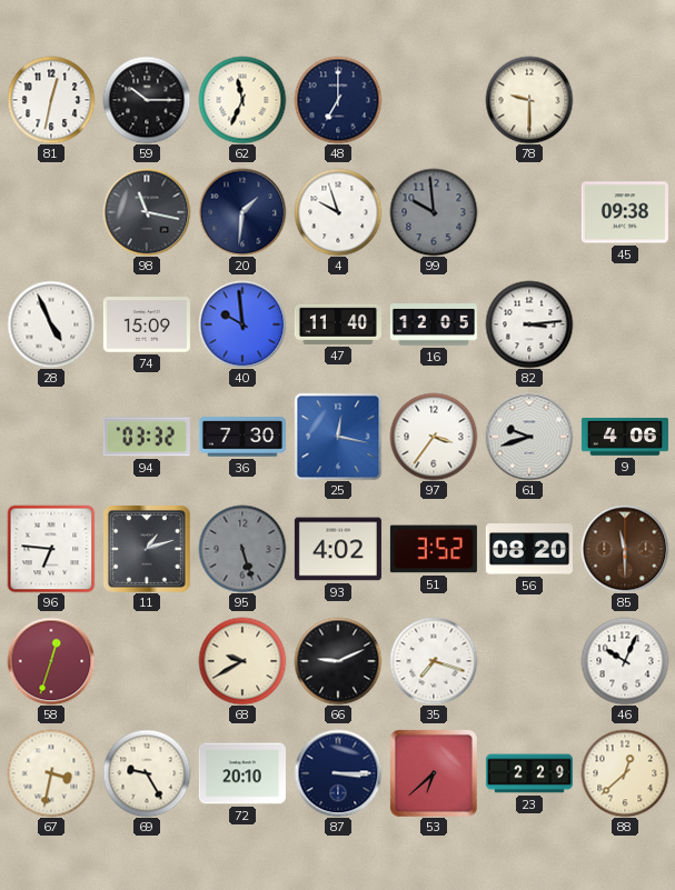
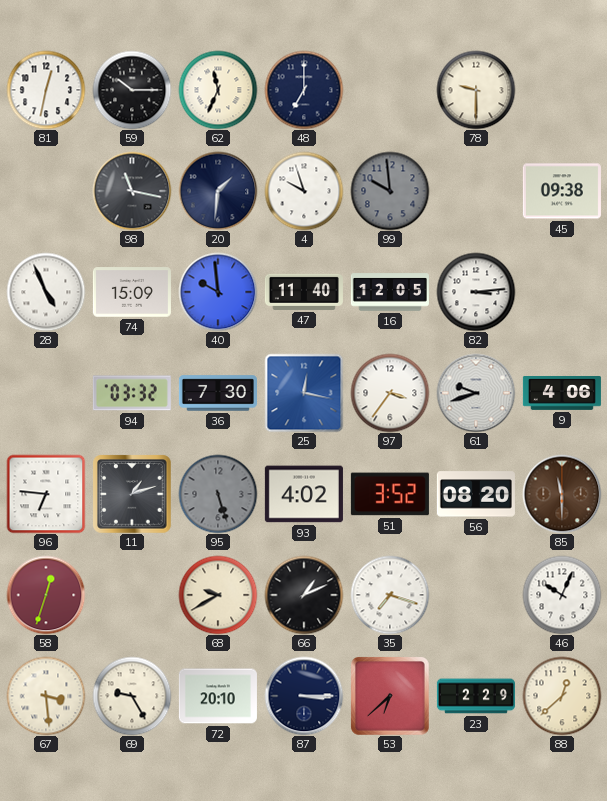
66: 9:11 -> 1:11
67: 3:32 -> 3:29
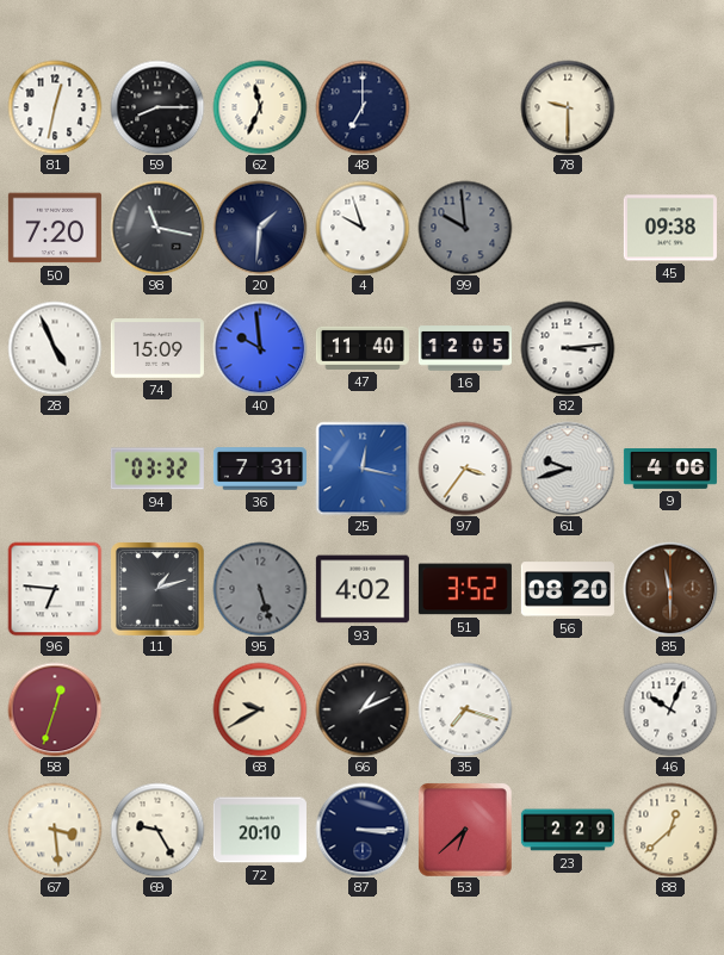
59: 10:15 -> 8:15
50: none -> 7:20
36: 7:30 -> 7:31
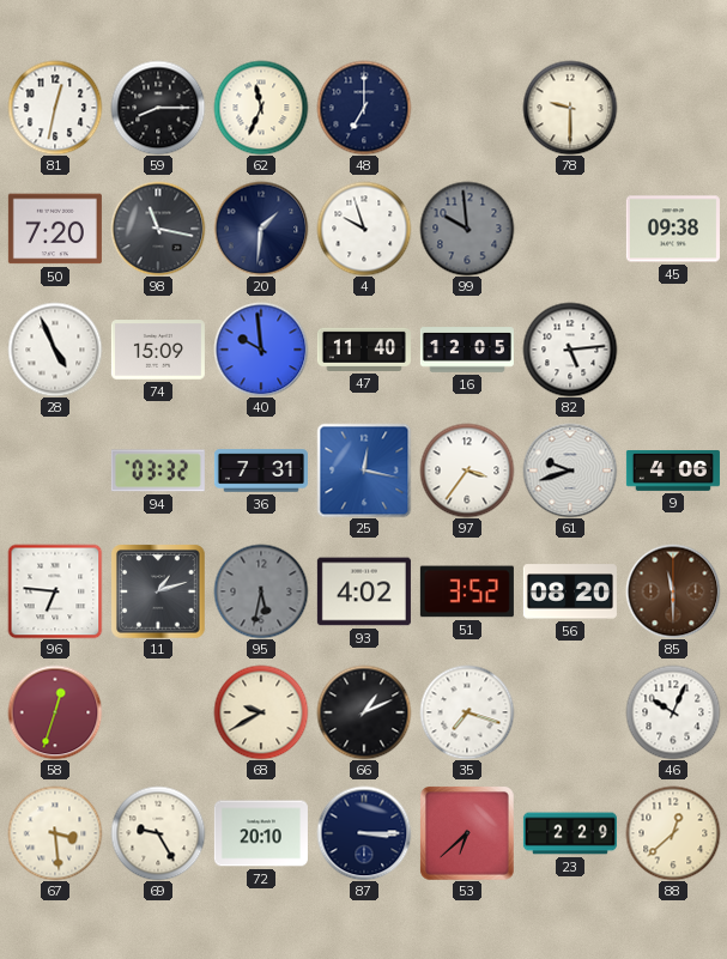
82: 3:14 -> 5:14
95: 5:27 -> 5:32
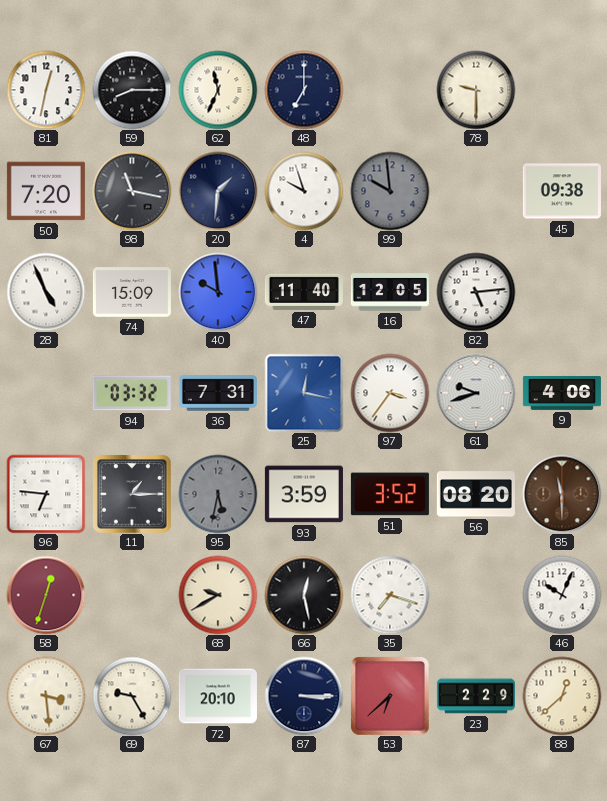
11: 1:12 -> 1:15
93: 4:02 -> 3:59
66: 1:11 -> 12:28
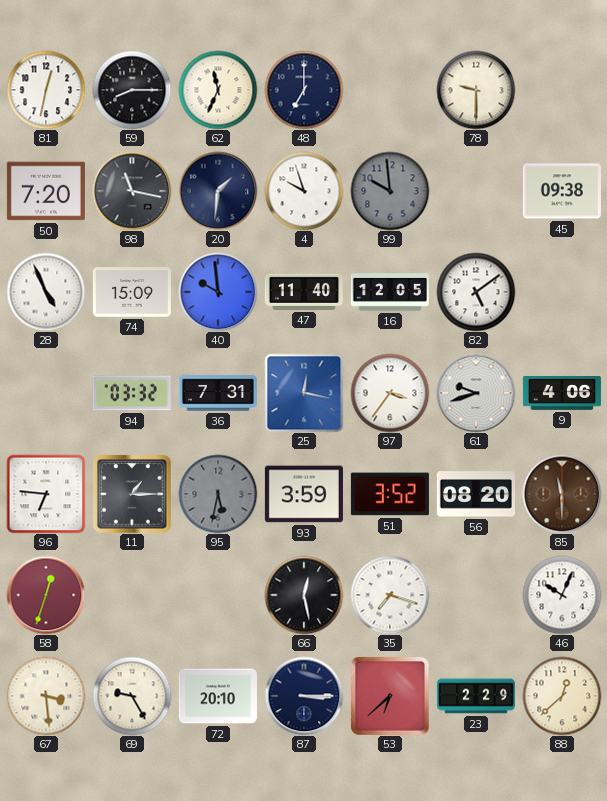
82: 5:14 -> 5:09
68: 9:40 -> none
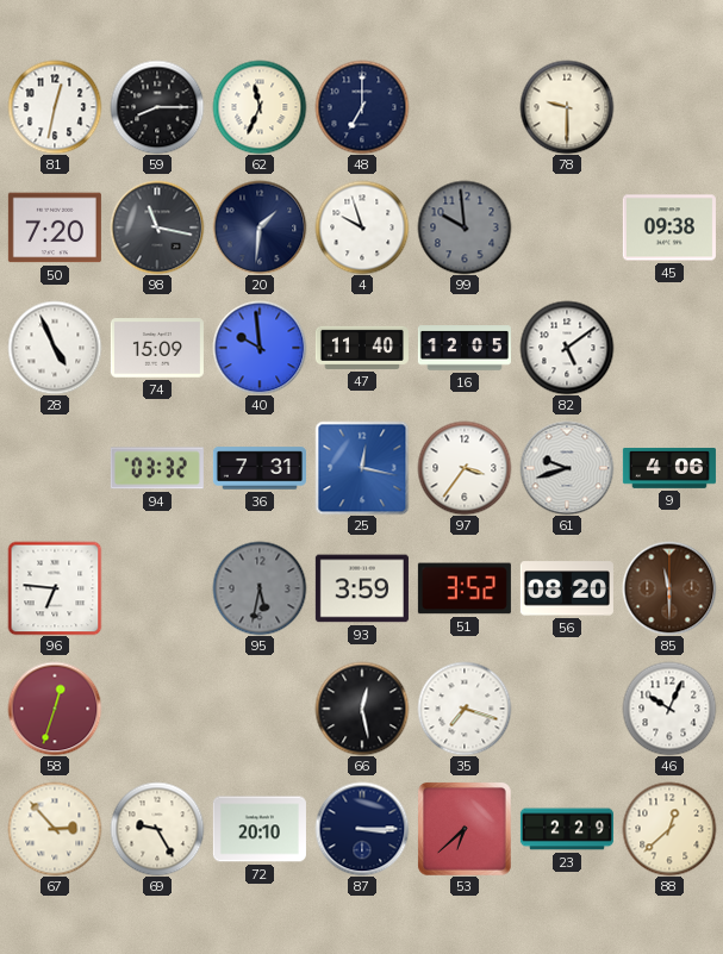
11: 1:15 -> none
67: 3:29 -> 2:53
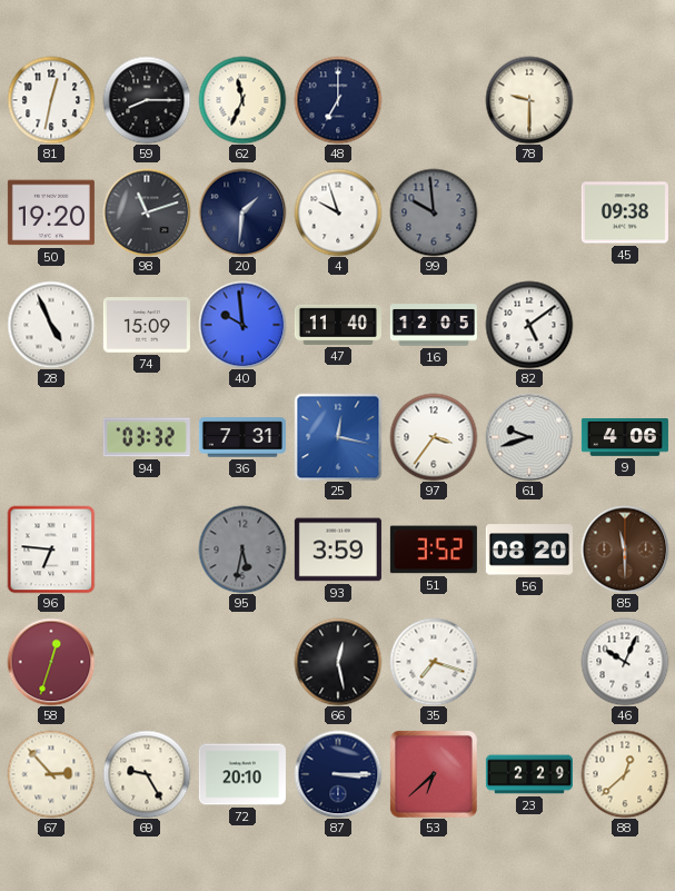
50: 7:20 -> 19:20
98: 11:17 -> 11:12
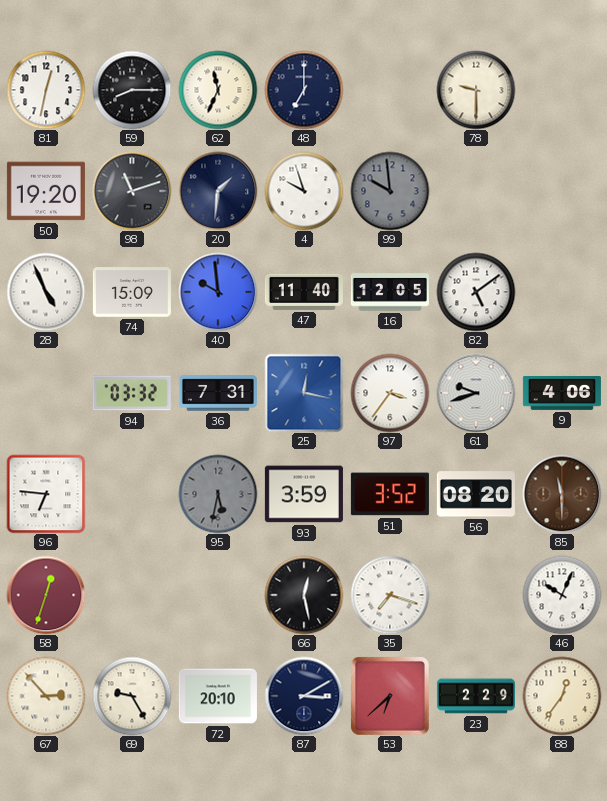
45: 09:38 -> none
87: 3:15 -> 3:10
88: 12:38 -> 12:36
